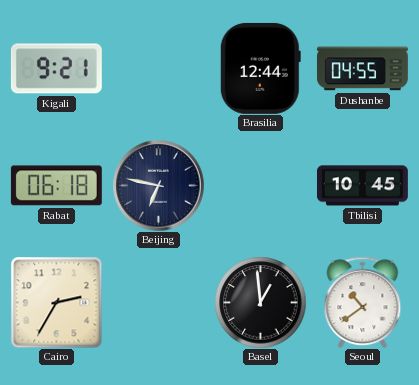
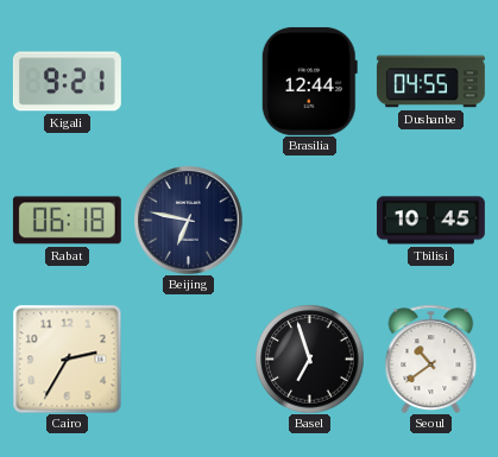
Basel: 12:59 -> 6:57
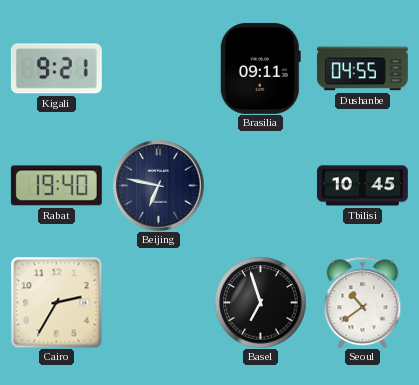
Brasilia: 12:44 -> 09:11
Rabat: 06:18 -> 19:40
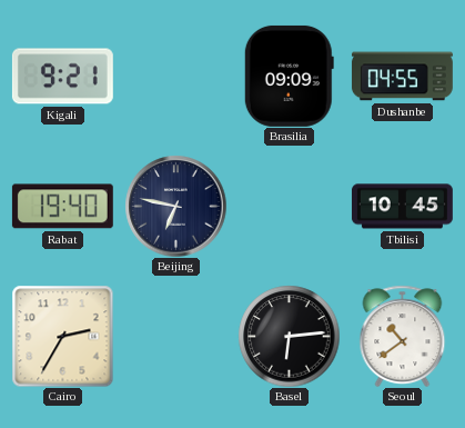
Brasilia: 09:11 -> 09:09
Basel: 6:57 -> 6:14
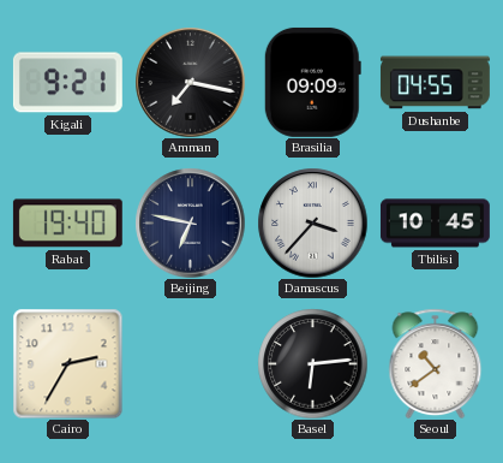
Amman: none -> 7:17
Damascus: none -> 3:37
